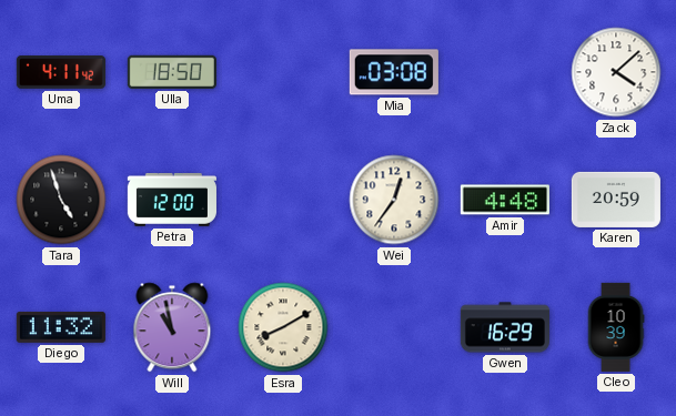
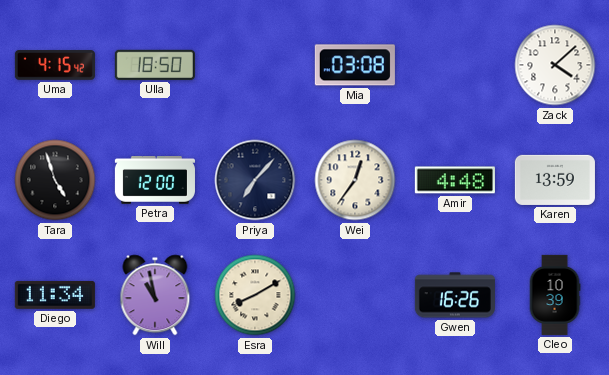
Uma: 4:11 -> 4:15
Priya: none -> 7:07
Karen: 20:59 -> 13:59
Diego: 11:32 -> 11:34
Gwen: 16:29 -> 16:26
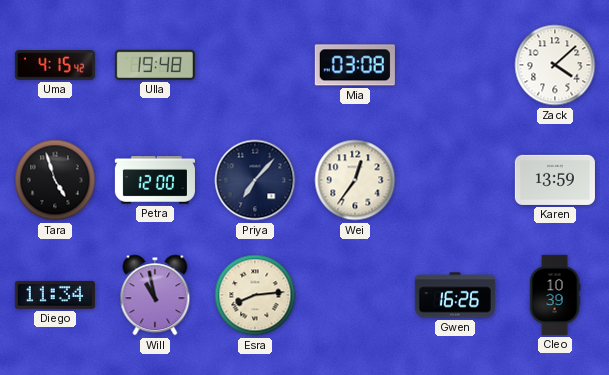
Ulla: 18:50 -> 19:48
Amir: 4:48 -> none
Esra: 8:10 -> 8:14
